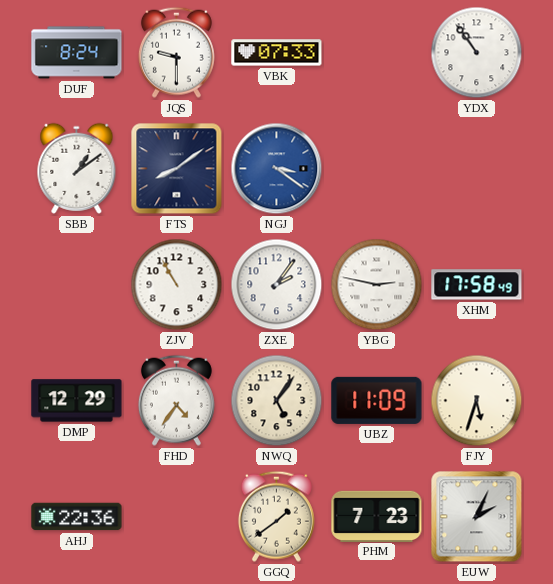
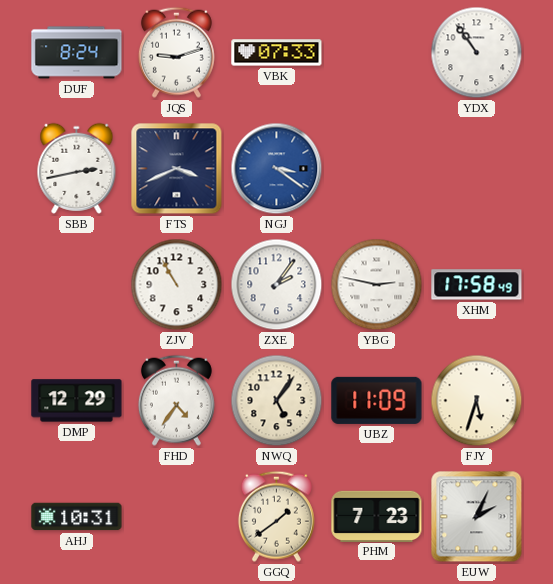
JQS: 9:30 -> 9:12
SBB: 1:09 -> 2:43
FTS: 8:09 -> 3:41
AHJ: 22:36 -> 10:31
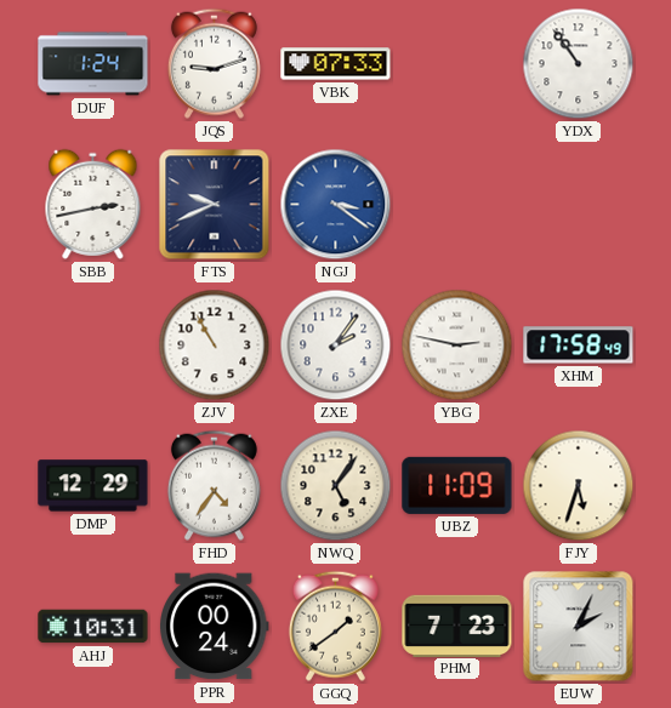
DUF: 8:24 -> 1:24
FTS: 3:41 -> 9:41
PPR: none -> 00:24
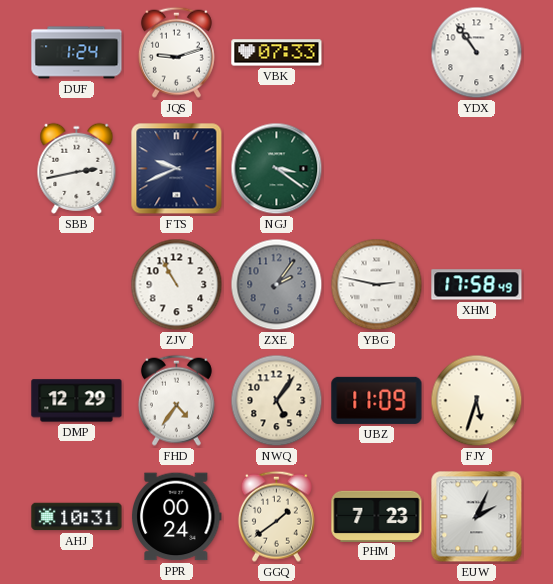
NGJ dial: blue -> green
ZXE dial: white -> grey
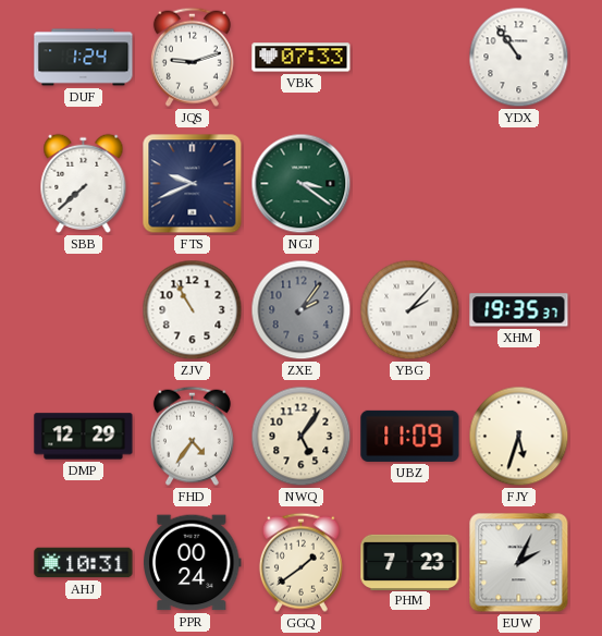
SBB: 2:43 -> 7:38
YBG: 2:47 -> 2:07
XHM: 17:58 -> 19:35
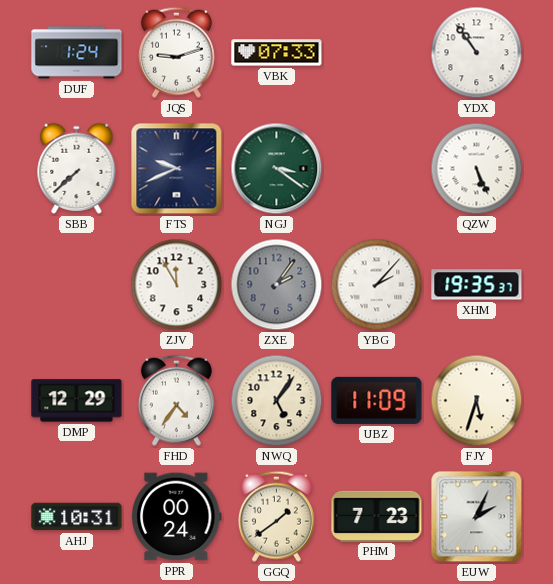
QZW: none -> 5:26
ZJV: 10:55 -> 11:55
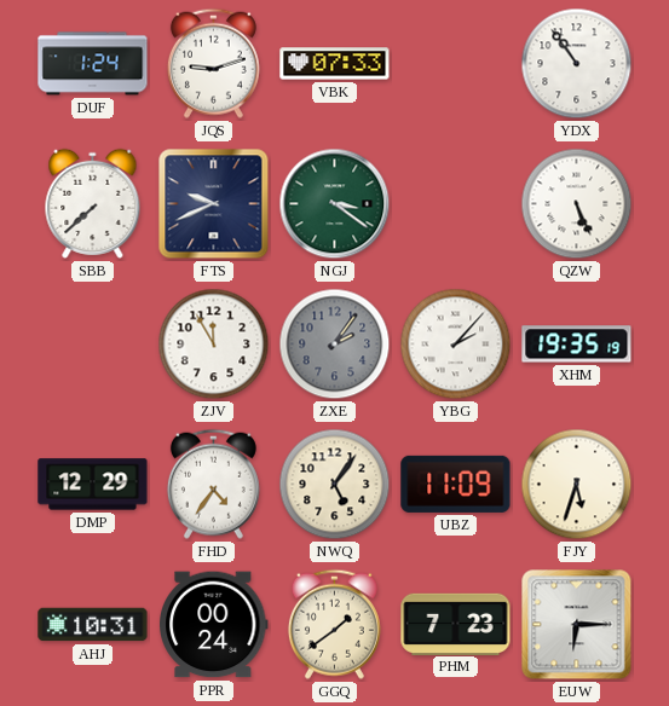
XHM: 19:35:37 -> 19:35:19
EUW: 2:04 -> 6:15
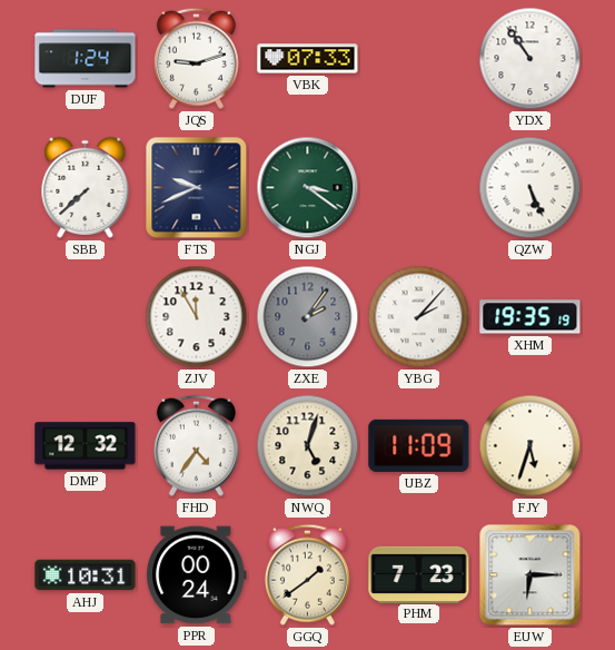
DMP: 12:29 -> 12:32
NWQ: 5:06 -> 5:03
